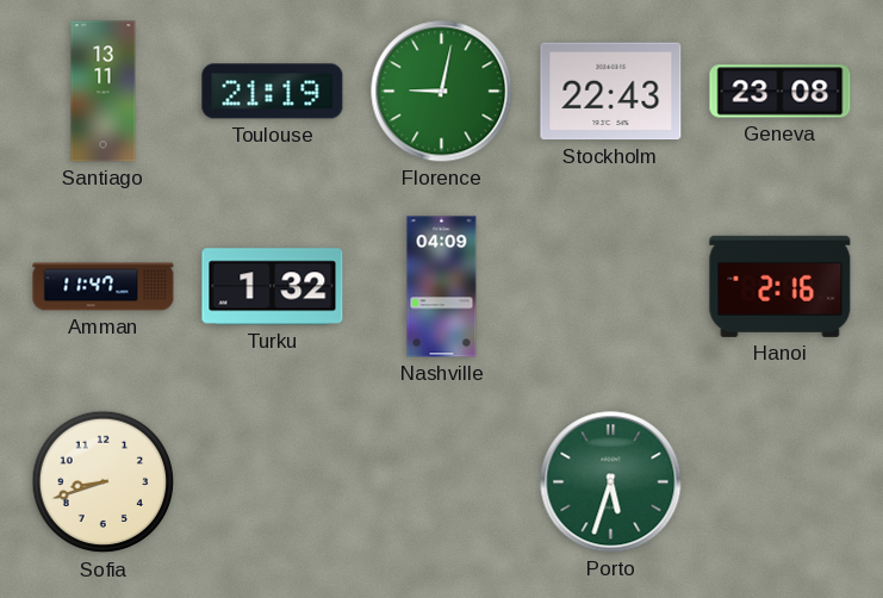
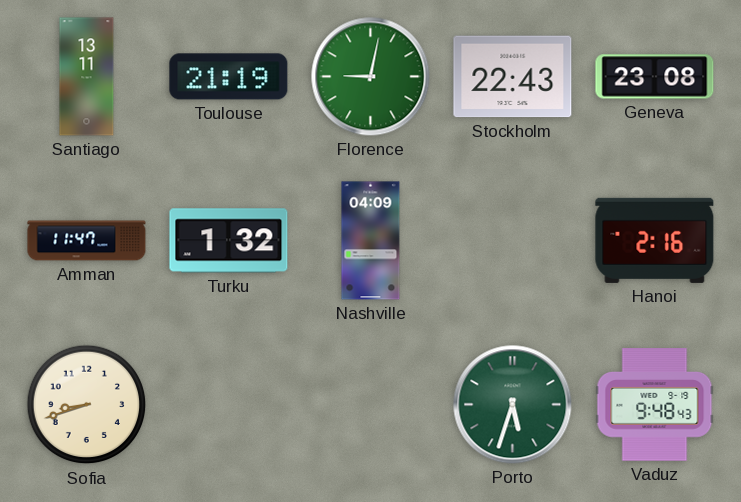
Vaduz: none -> 9:48
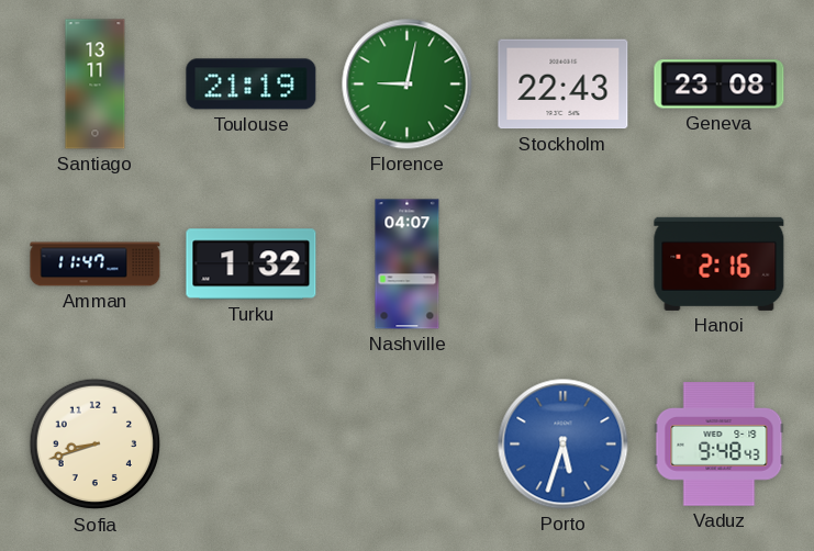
Nashville: 04:09 -> 04:07
Porto dial: green -> blue
